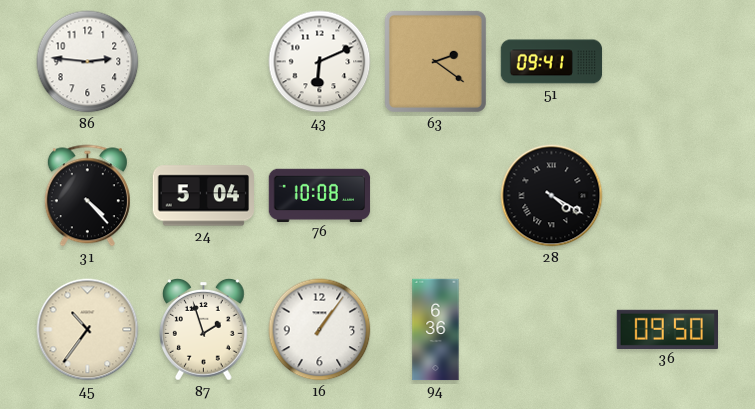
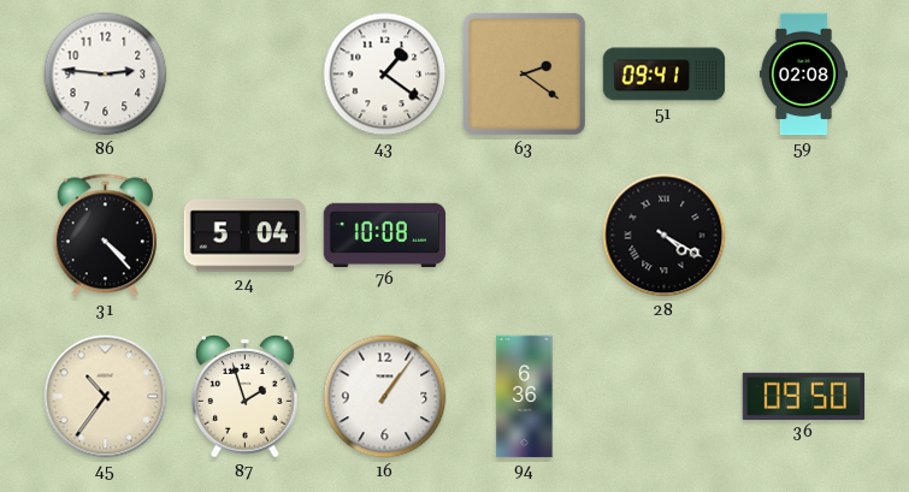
43: 6:11 -> 1:21
59: none -> 02:08
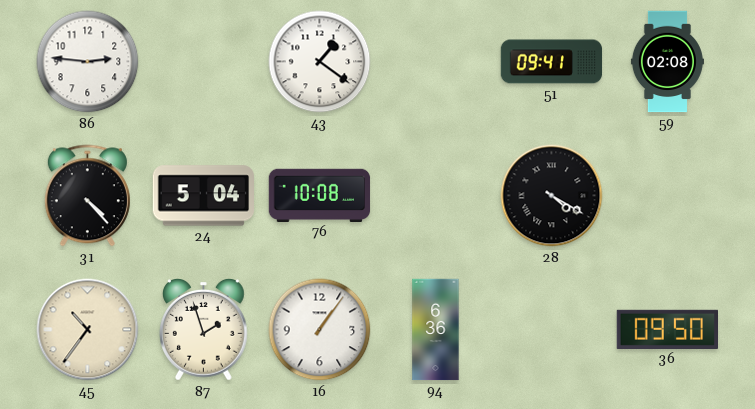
63: 2:21 -> none
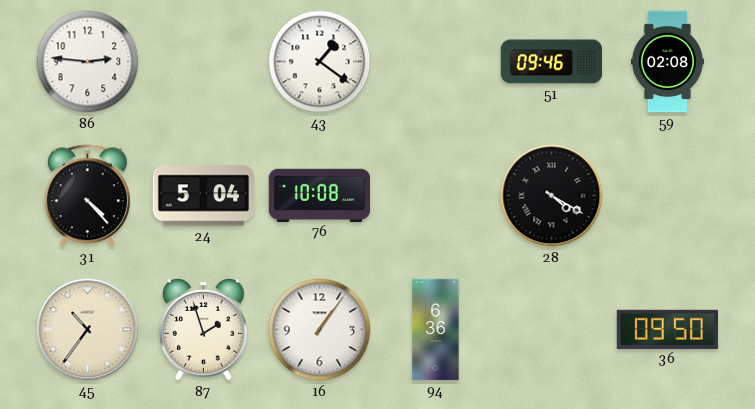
51: 09:41 -> 09:46
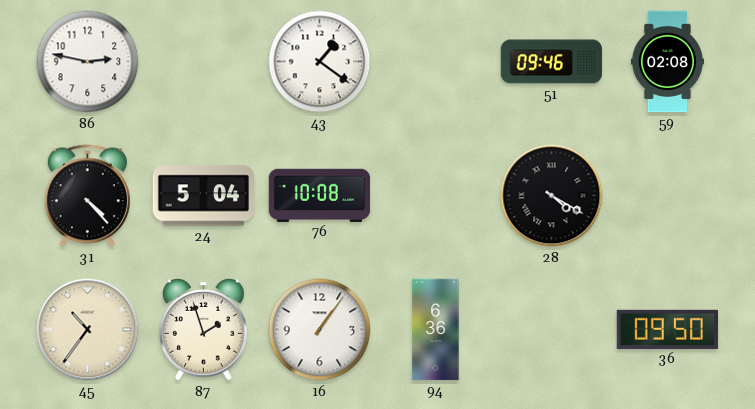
86: 2:46 -> 2:47
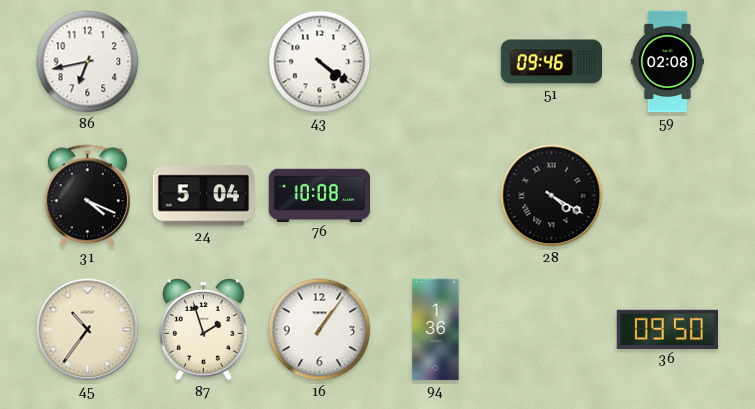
86: 2:47 -> 6:43
43: 1:21 -> 4:21
31: 4:23 -> 4:19
94: 6:36 -> 1:36
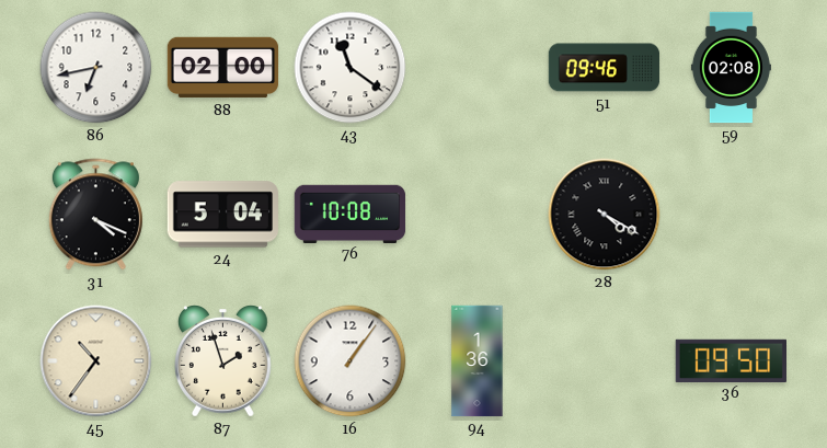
88: none -> 02:00
43: 4:21 -> 11:21
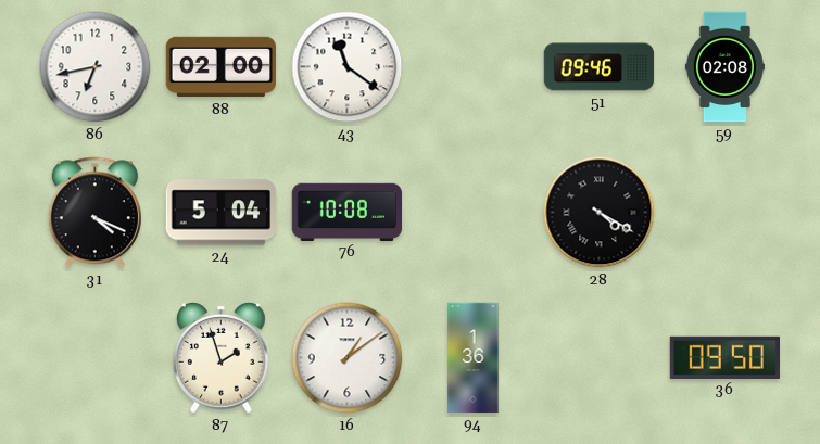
45: 10:36 -> none
16: 1:06 -> 1:09
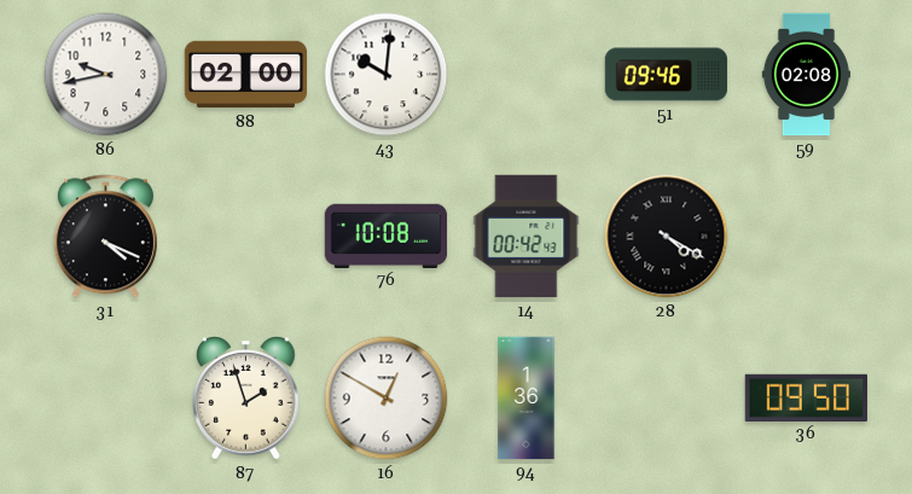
86: 6:43 -> 9:43
43: 11:21 -> 10:01
24: 5:04 -> none
14: none -> 00:42
16: 1:09 -> 12:50
